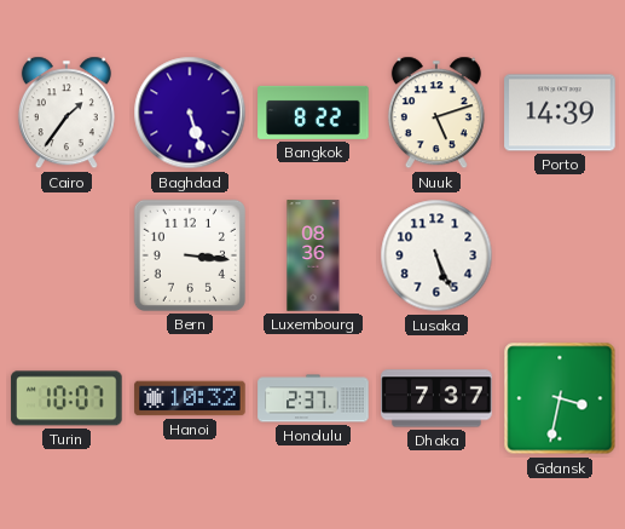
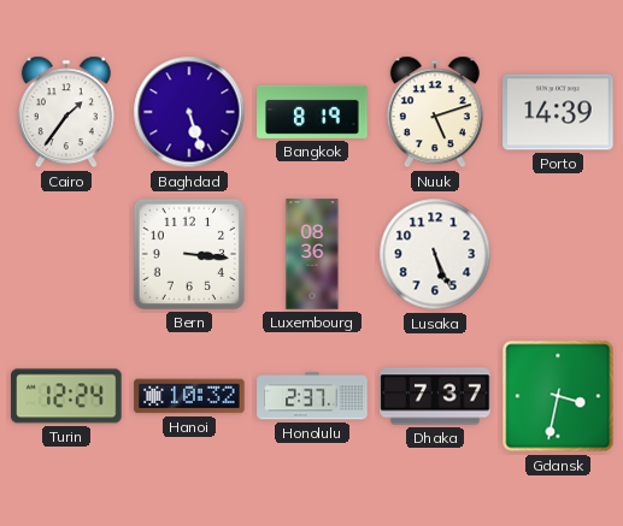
Bangkok: 8:22 -> 8:19
Turin: 10:07 -> 12:24
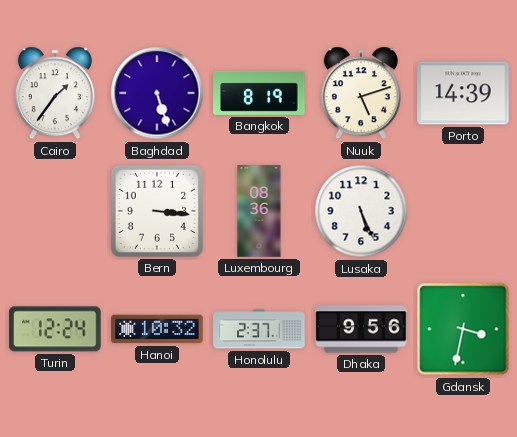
Dhaka: 7:37 -> 9:56
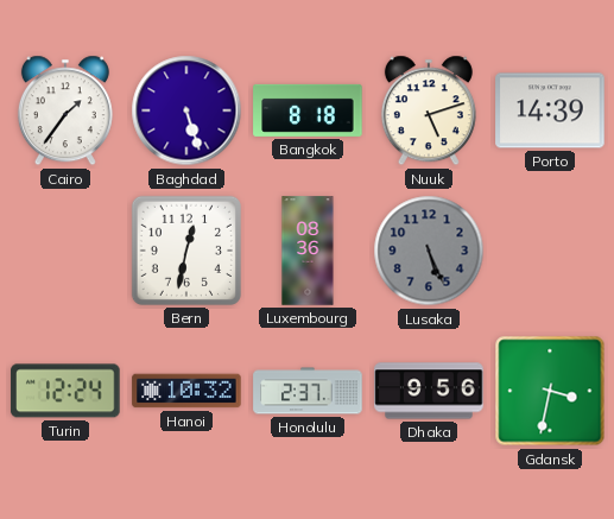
Bangkok: 8:19 -> 8:18
Bern: 3:16 -> 12:32
Lusaka dial: white -> grey
